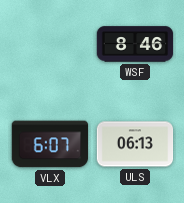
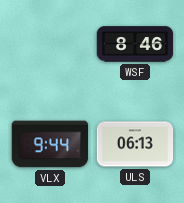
VLX: 6:07 -> 9:44
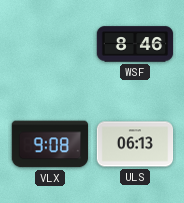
VLX: 9:44 -> 9:08
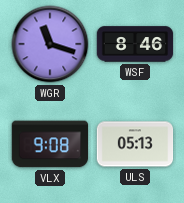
WGR: none -> 11:18
ULS: 06:13 -> 05:13
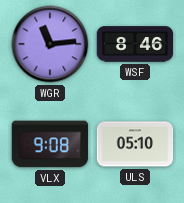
WGR: 11:18 -> 11:14
ULS: 05:13 -> 05:10
